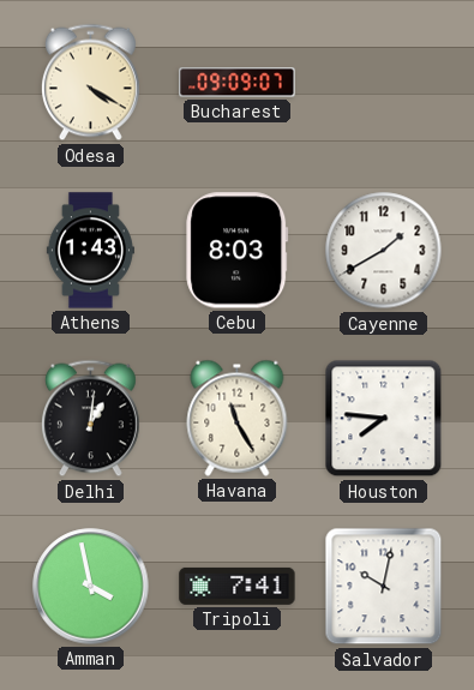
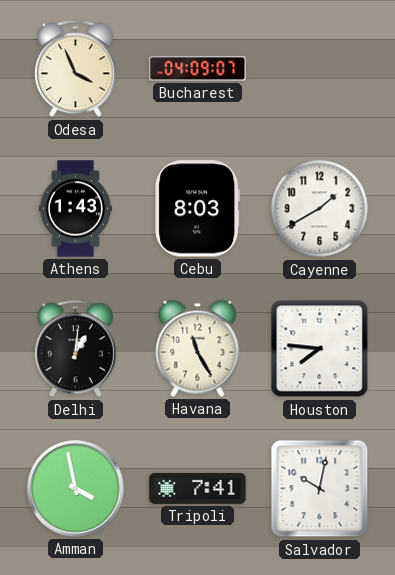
Odesa: 4:20 -> 3:56
Bucharest: 09:09 -> 04:09
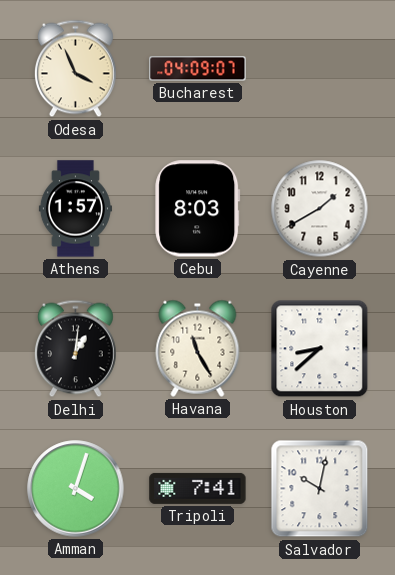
Athens: 1:43 -> 1:57
Houston: 7:46 -> 8:38
Amman: 3:58 -> 4:03
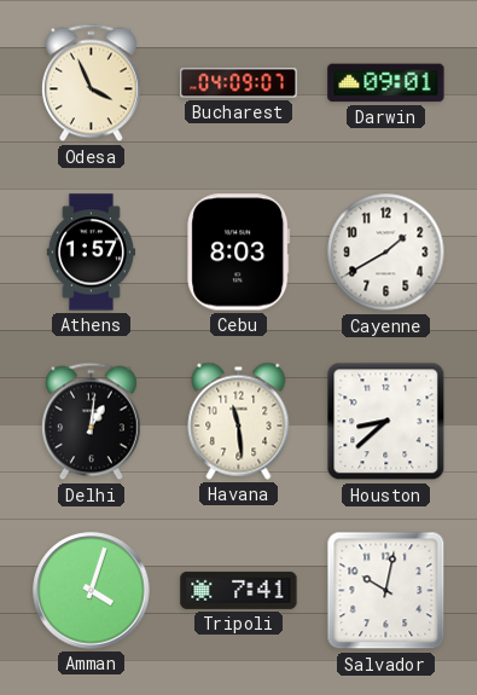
Darwin: none -> 09:01
Havana: 11:25 -> 11:29
